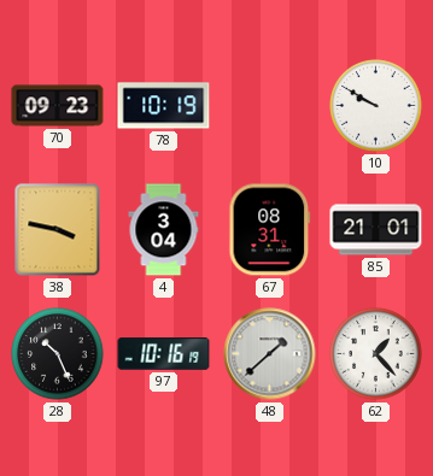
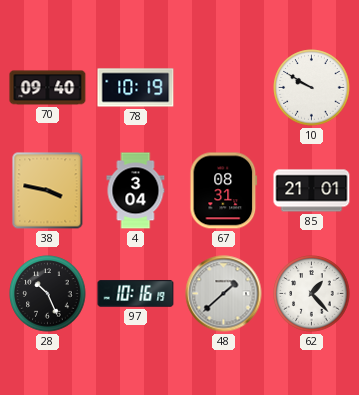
70: 09:23 -> 09:40
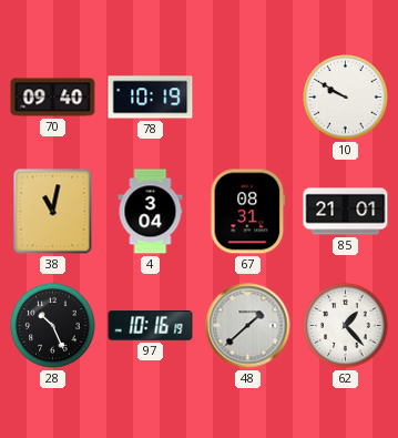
38: 3:47 -> 11:02
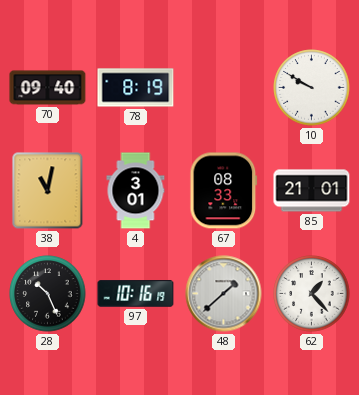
78: 10:19 -> 8:19
4: 3:04 -> 3:01
67: 08:31 -> 08:33
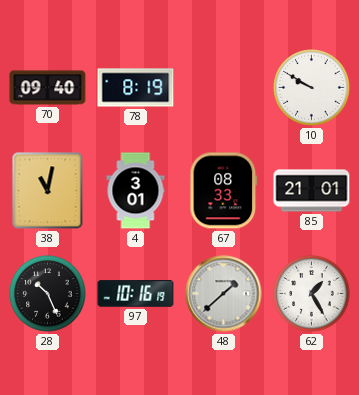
62: 1:23 -> 1:25
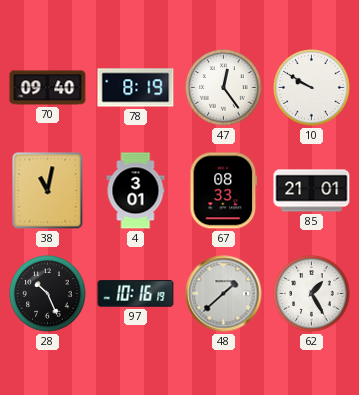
47: none -> 12:24
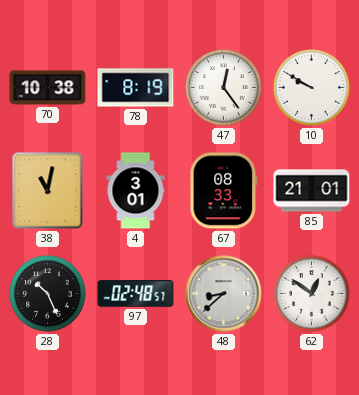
70: 09:40 -> 10:38
97: 10:16 -> 02:48
48: 1:38 -> 8:38
62: 1:25 -> 12:51
